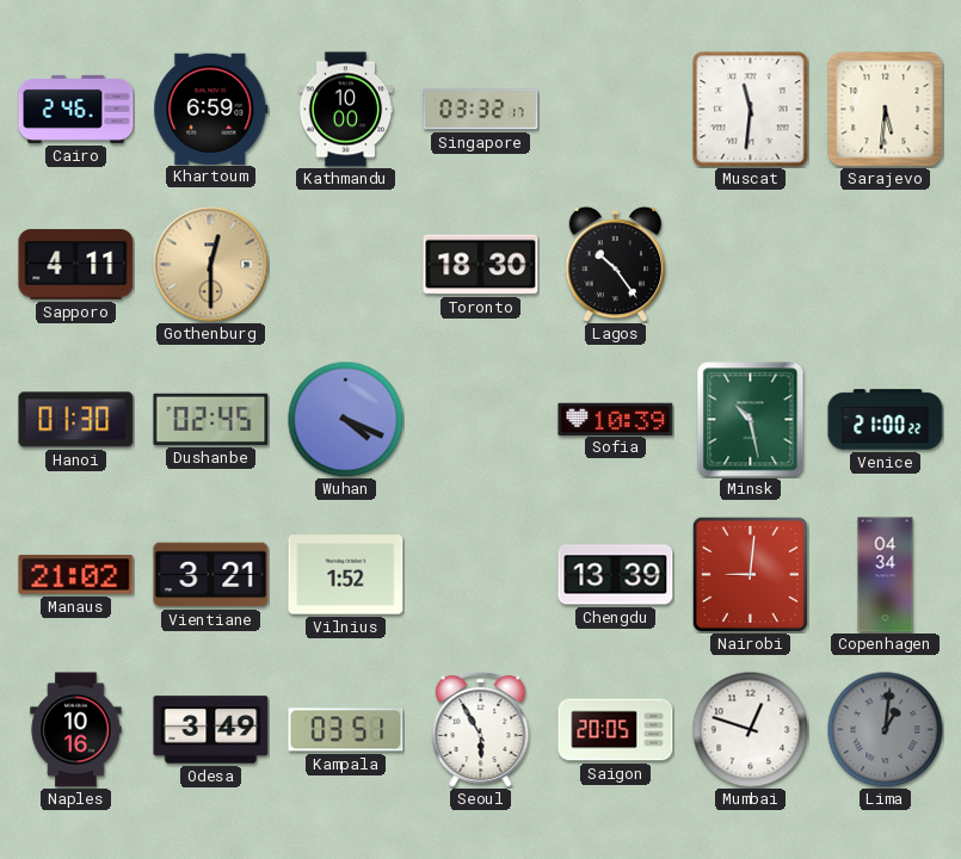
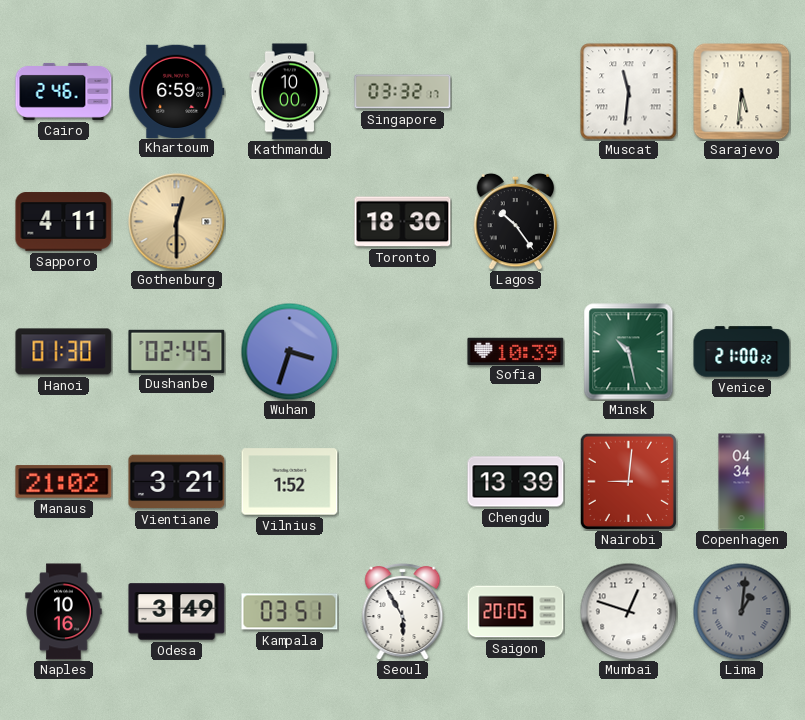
Wuhan: 4:19 -> 3:33
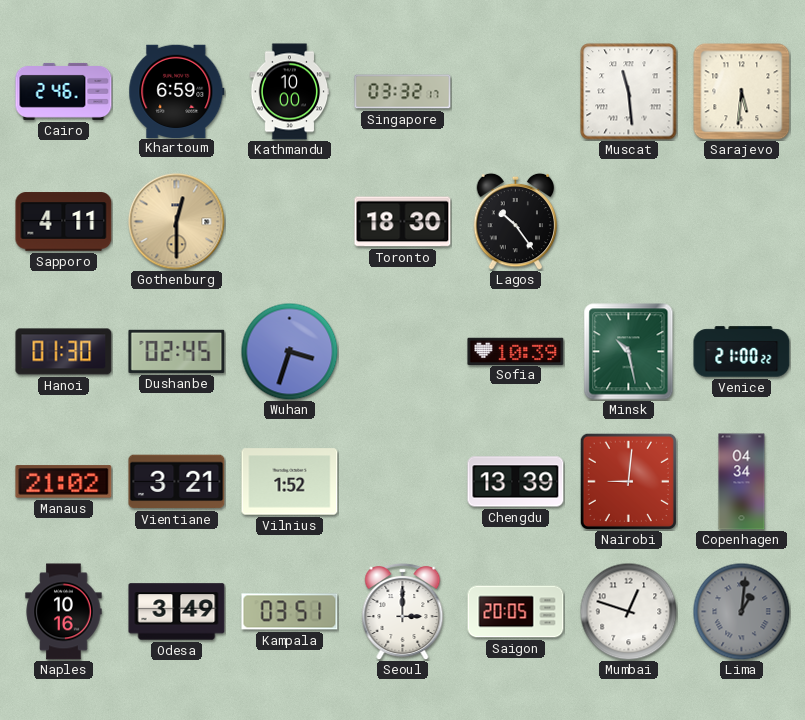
Muscat: 11:31 -> 11:29
Seoul: 5:55 -> 3:00
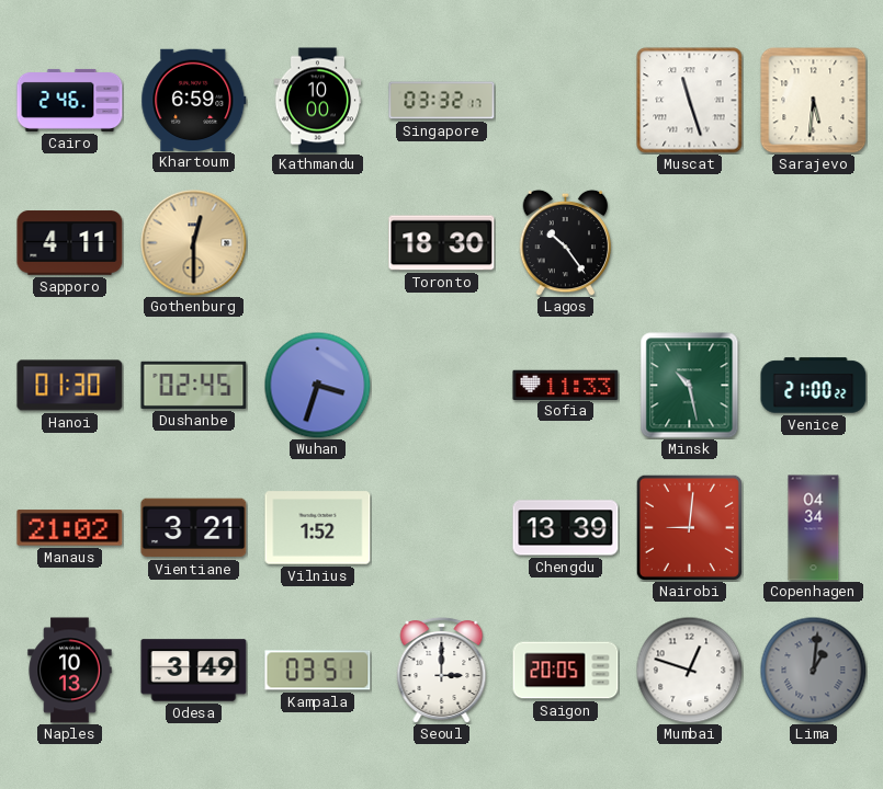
Muscat: 11:29 -> 11:27
Sofia: 10:39 -> 11:33
Naples: 10:16 -> 10:13
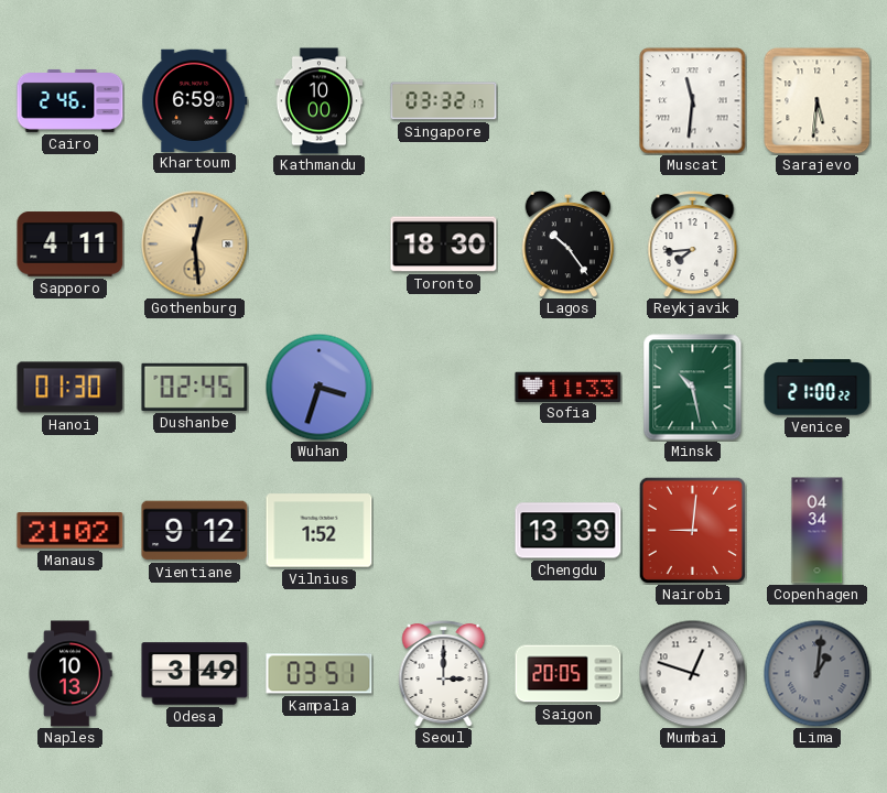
Muscat: 11:27 -> 11:31
Gothenburg: 12:30 -> 12:29
Reykjavik: none -> 7:44
Vientiane: 3:21 -> 9:12
